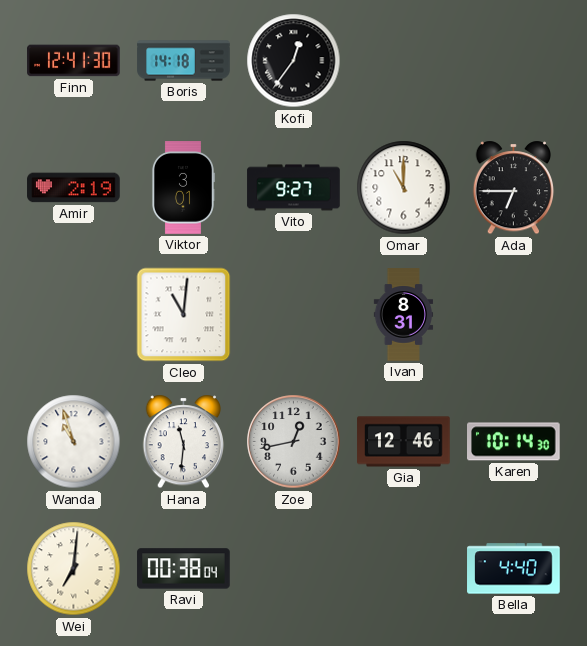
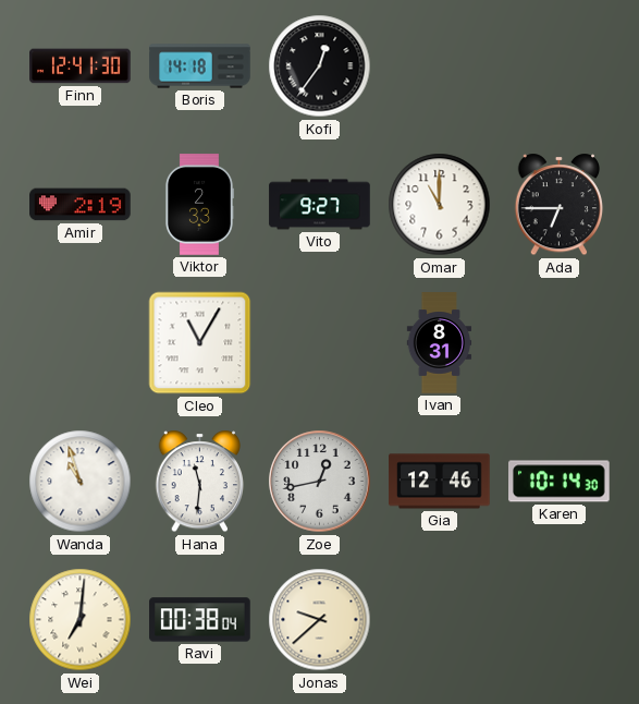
Viktor: 3:01 -> 2:33
Cleo: 11:01 -> 11:05
Jonas: none -> 9:38
Bella: 4:40 -> none
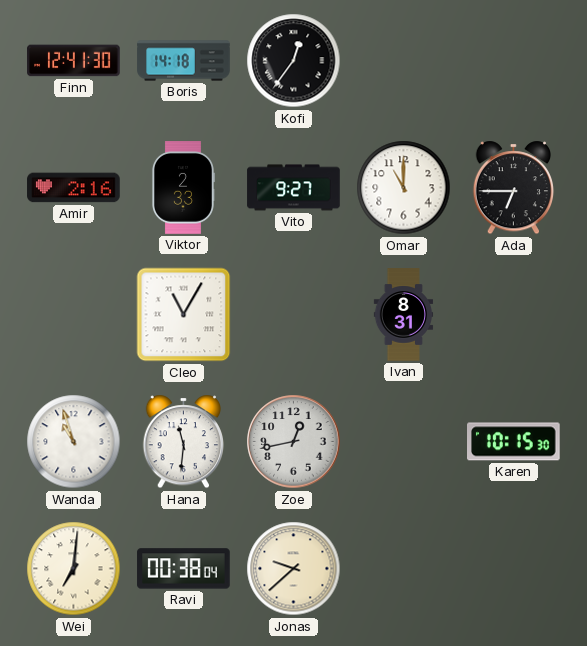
Amir: 2:19 -> 2:16
Gia: 12:46 -> none
Karen: 10:14 -> 10:15
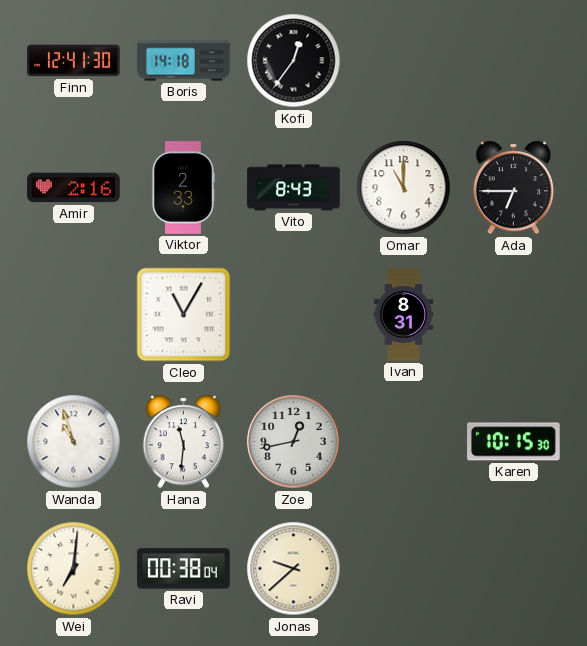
Vito: 9:27 -> 8:43
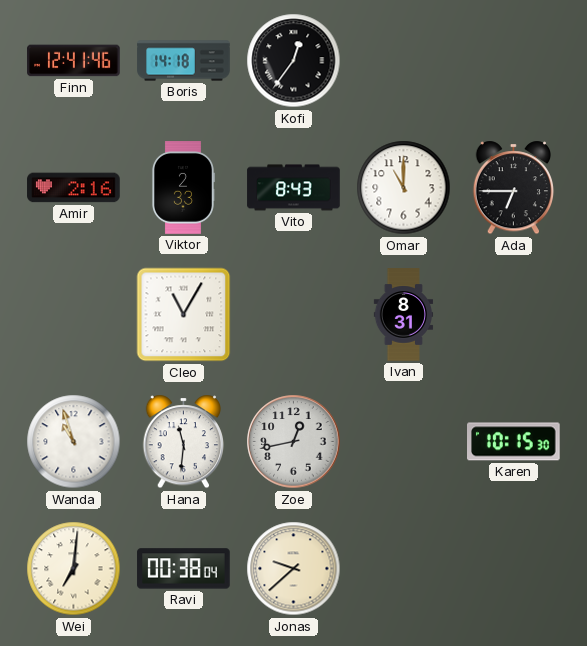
Finn: 12:41:30 -> 12:41:46
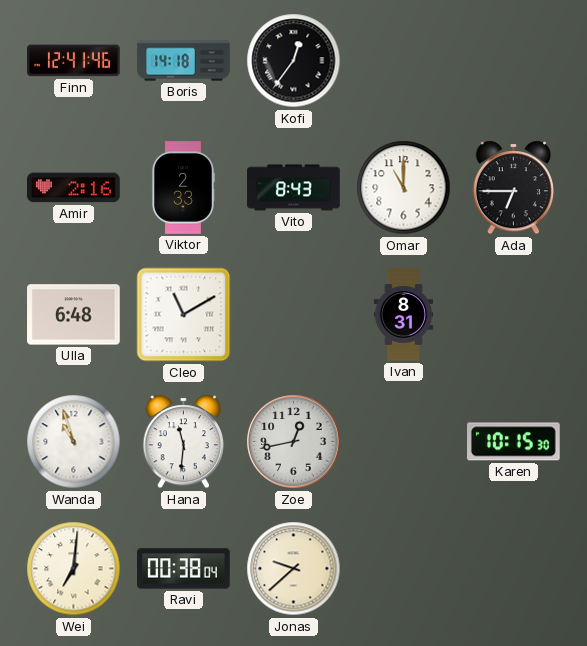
Ulla: none -> 6:48
Cleo: 11:05 -> 11:10
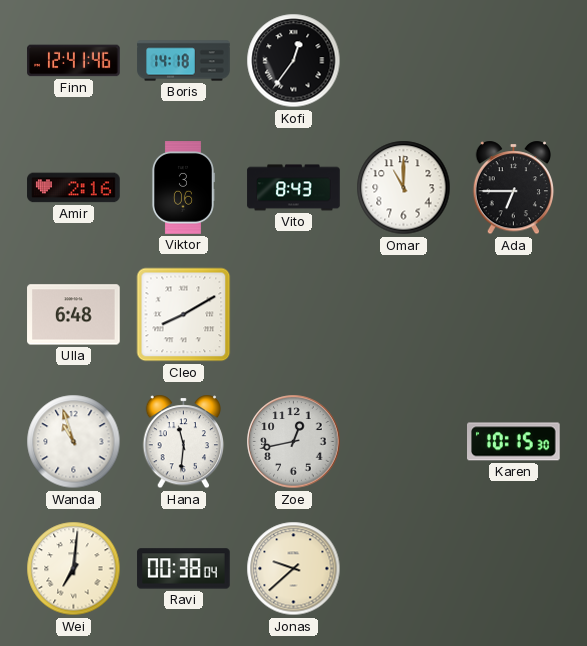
Viktor: 2:33 -> 3:06
Cleo: 11:10 -> 8:10
Ivan: 8:31 -> none
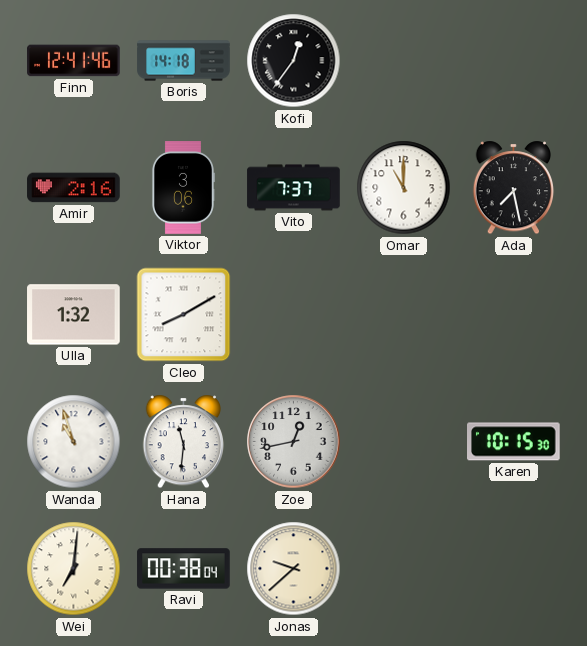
Vito: 8:43 -> 7:37
Ada: 6:45 -> 7:28
Ulla: 6:48 -> 1:32
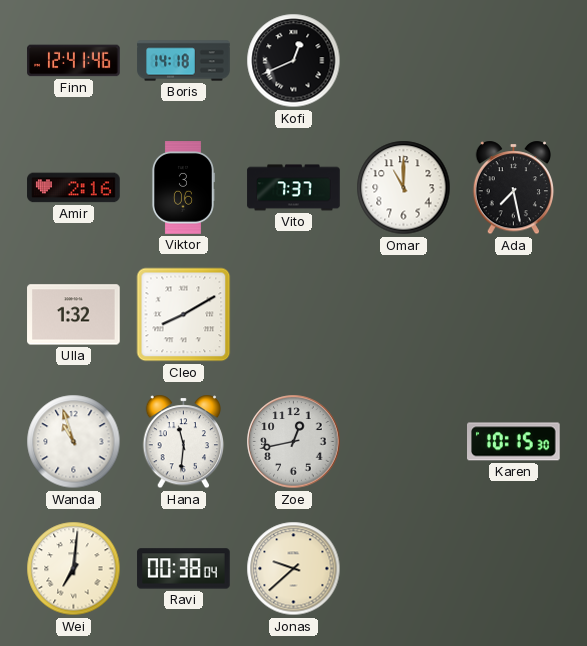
Kofi: 12:36 -> 12:41
